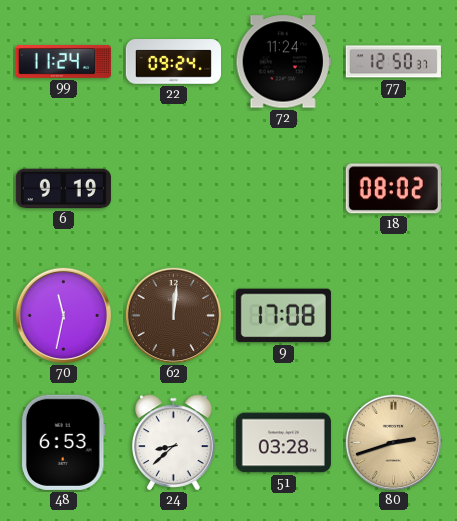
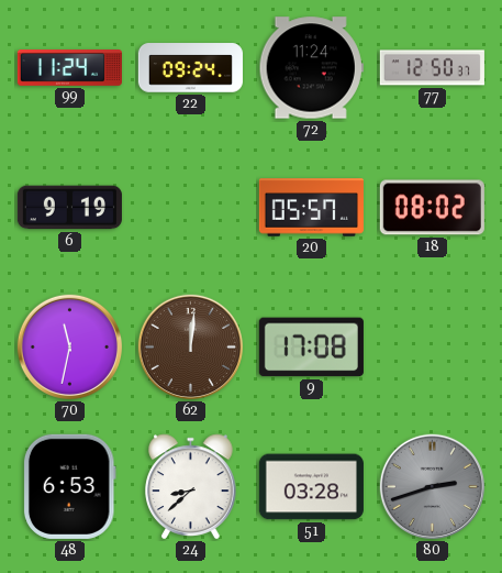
20: none -> 05:57
80 dial: champagne -> grey
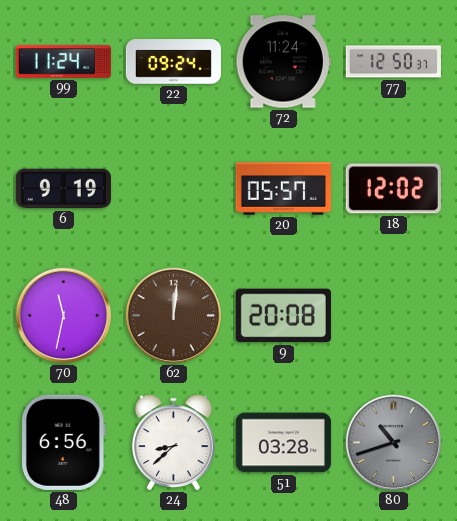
18: 08:02 -> 12:02
9: 17:08 -> 20:08
48: 6:53 -> 6:56
80: 2:42 -> 10:42
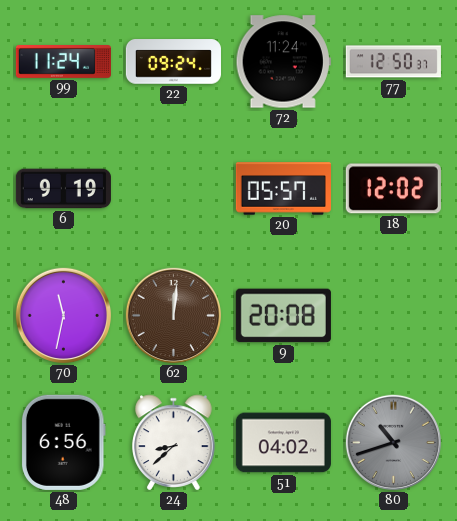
51: 03:28 -> 04:02
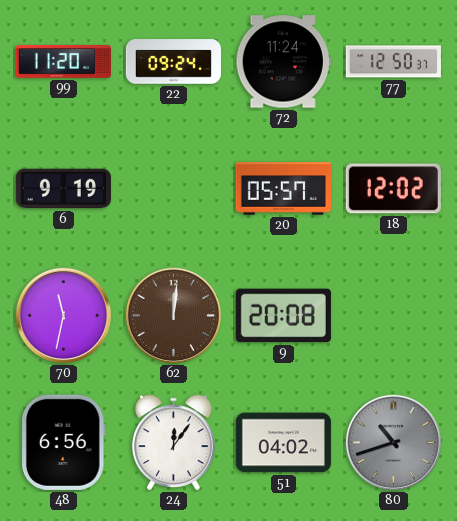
99: 11:24 -> 11:20
24: 8:38 -> 12:06
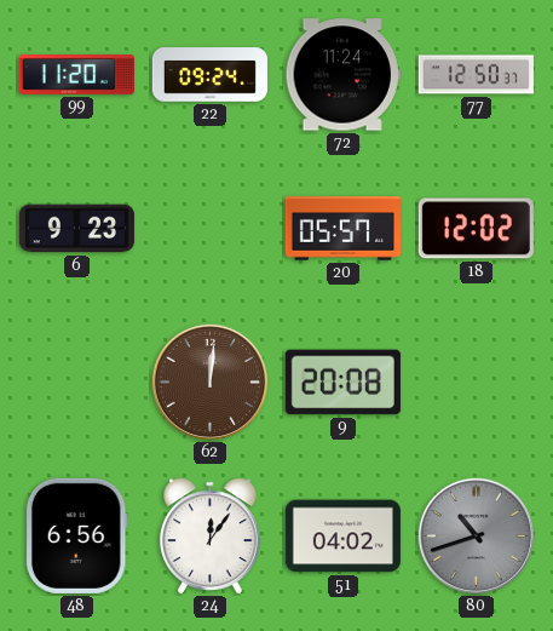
6: 9:19 -> 9:23
70: 11:32 -> none
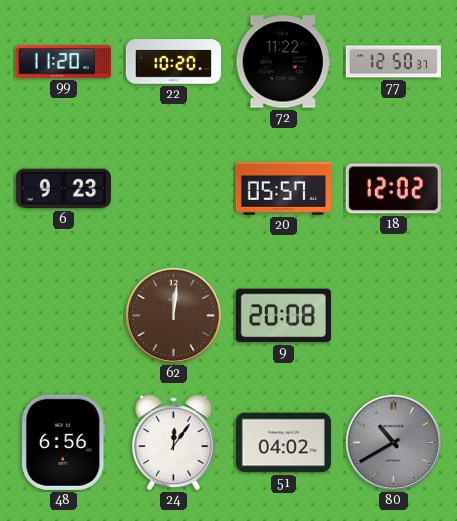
22: 09:24 -> 10:20
72: 11:24 -> 11:22
80: 10:42 -> 10:40
